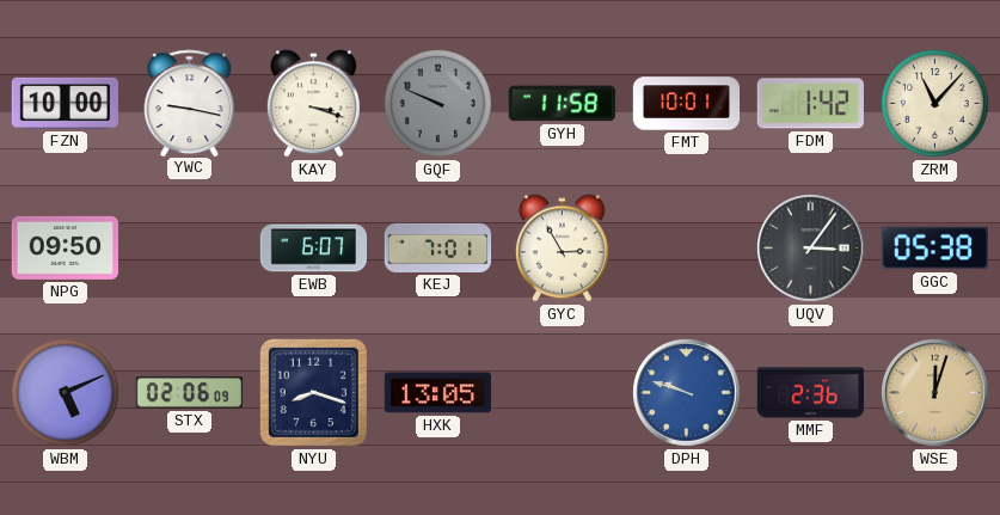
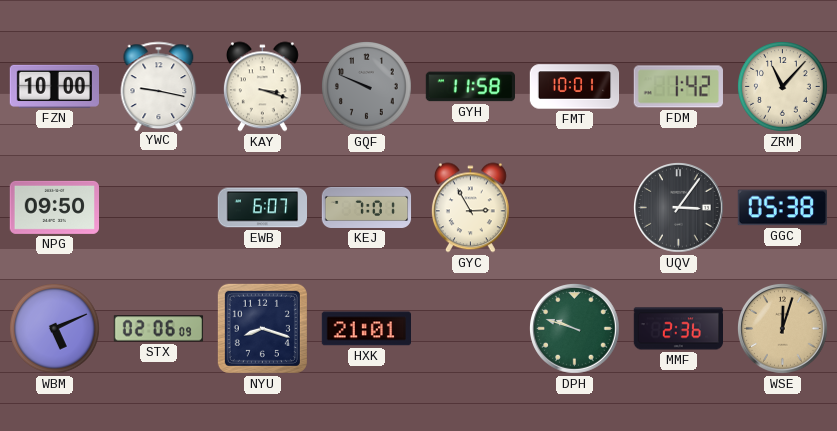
HXK: 13:05 -> 21:01
DPH dial: blue -> green
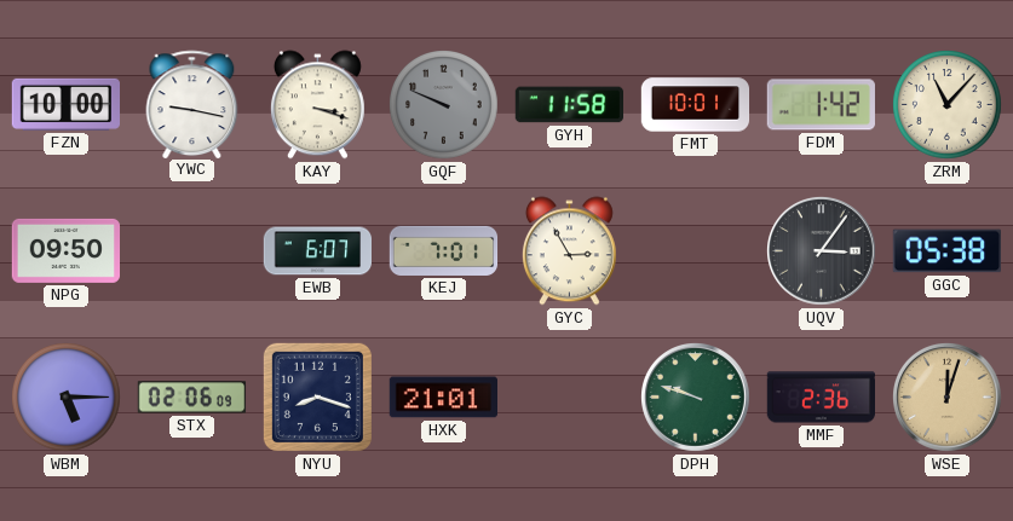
WBM: 5:11 -> 5:15
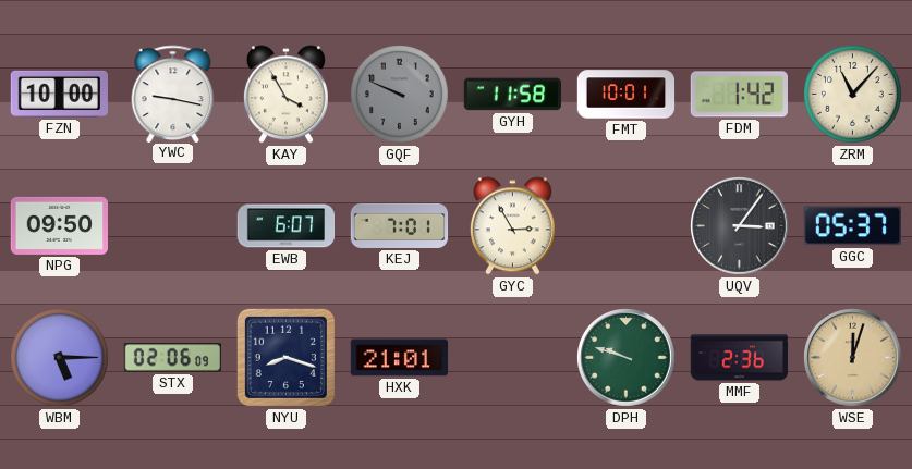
KAY: 3:18 -> 3:55
GGC: 05:38 -> 05:37
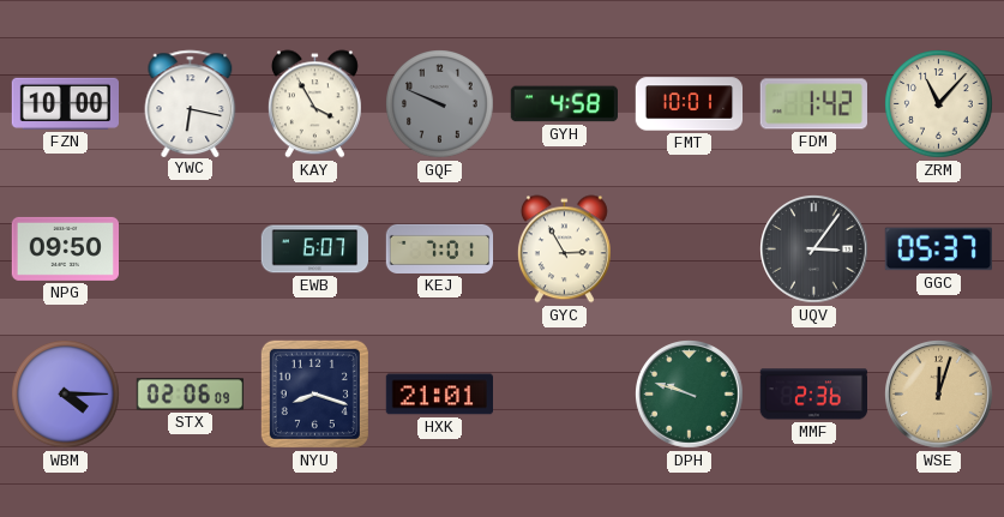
YWC: 9:17 -> 6:17
GYH: 11:58 -> 4:58
WBM: 5:15 -> 4:15
